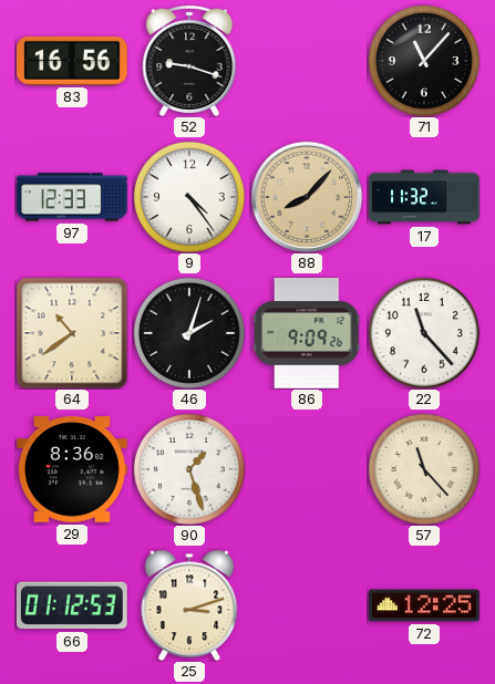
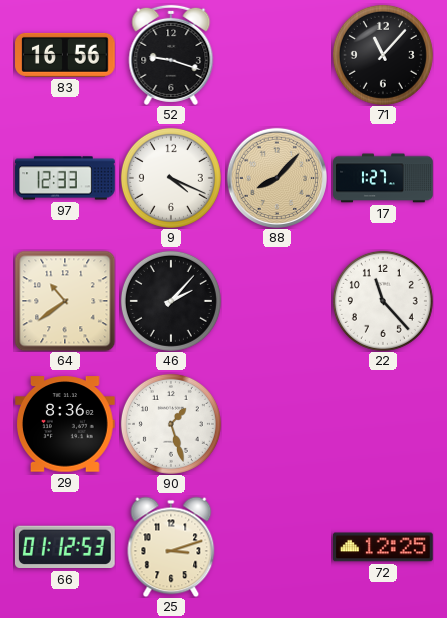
9: 4:24 -> 4:19
17: 11:32 -> 1:27
46: 2:03 -> 2:07
86: 9:09 -> none
57: 11:23 -> none
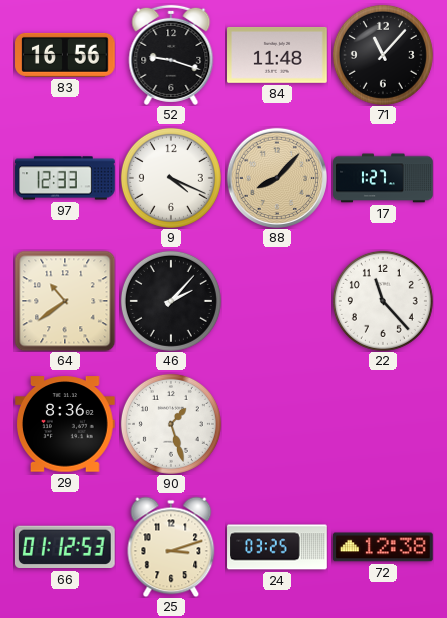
84: none -> 11:48
24: none -> 03:25
72: 12:25 -> 12:38
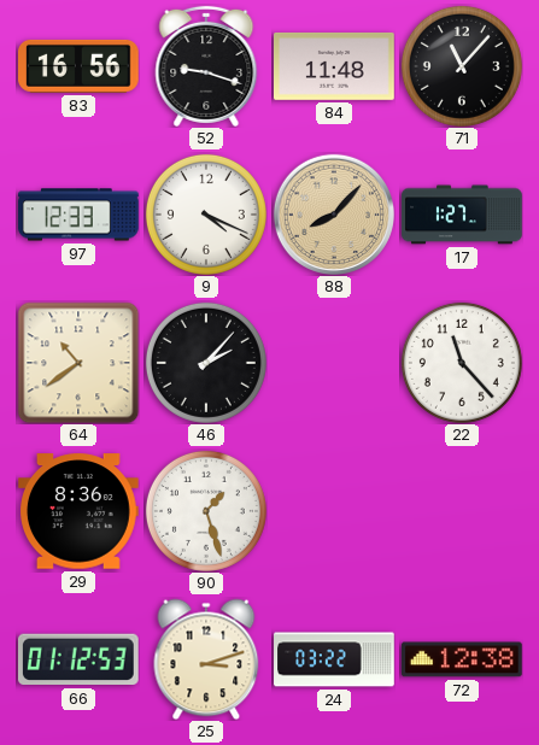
24: 03:25 -> 03:22
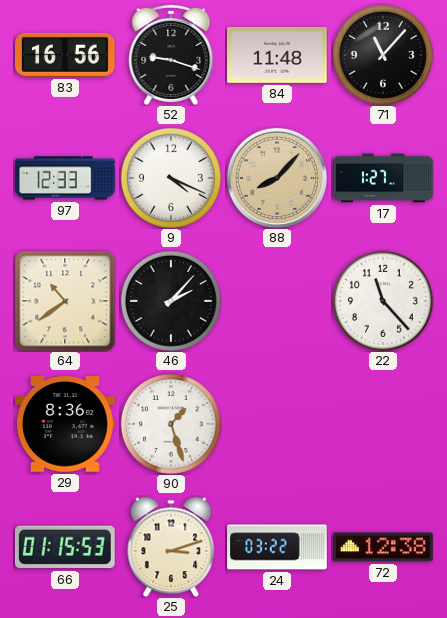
66: 01:12 -> 01:15
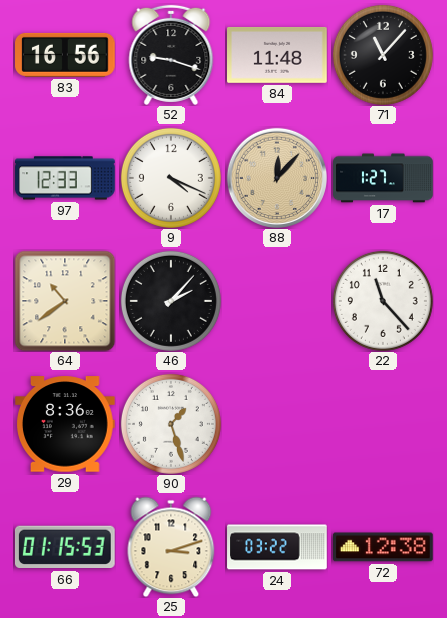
88: 8:07 -> 12:07
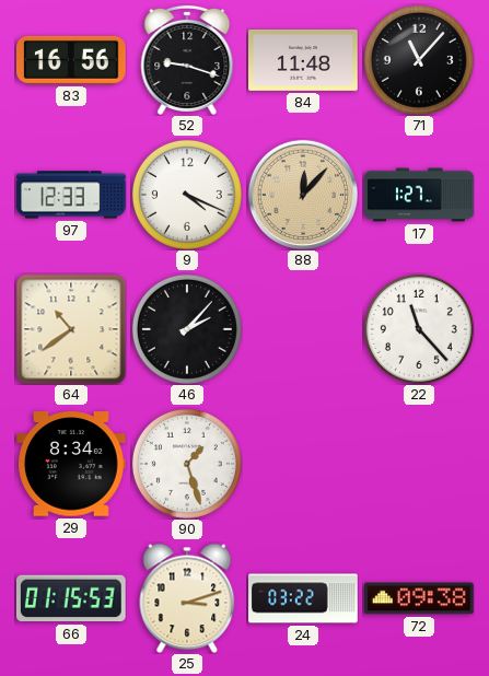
29: 8:36 -> 8:34
72: 12:38 -> 09:38
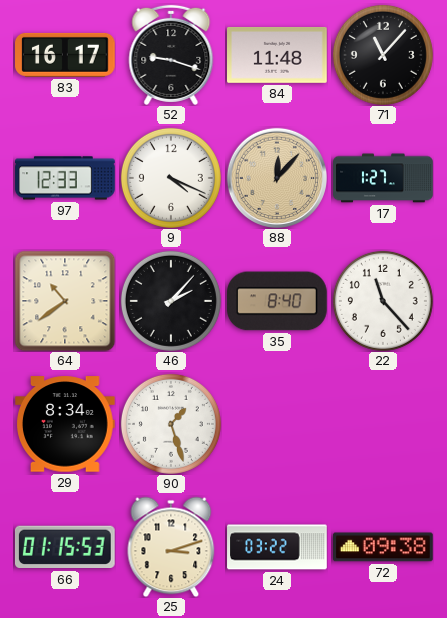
83: 16:56 -> 16:17
35: none -> 8:40
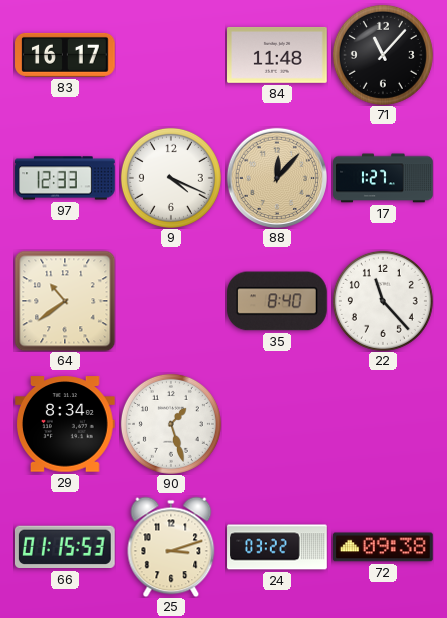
52: 9:18 -> none
46: 2:07 -> none
